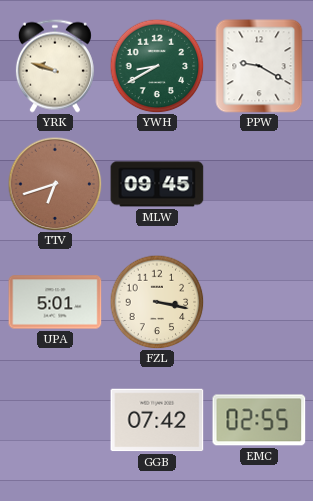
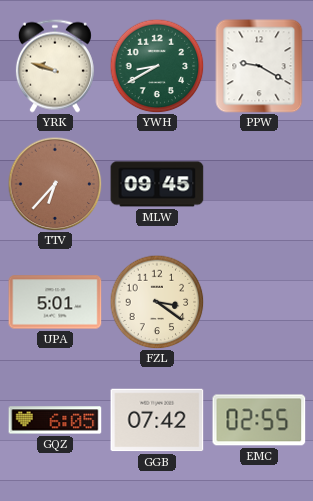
TTV: 6:42 -> 6:37
FZL: 3:17 -> 3:21
GQZ: none -> 6:05
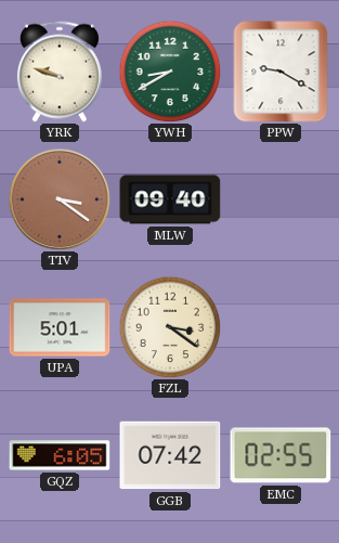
TTV: 6:37 -> 3:21
MLW: 09:45 -> 09:40
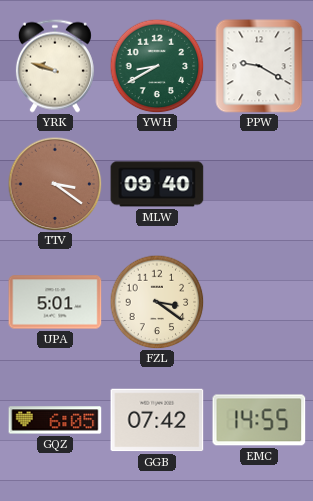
EMC: 02:55 -> 14:55
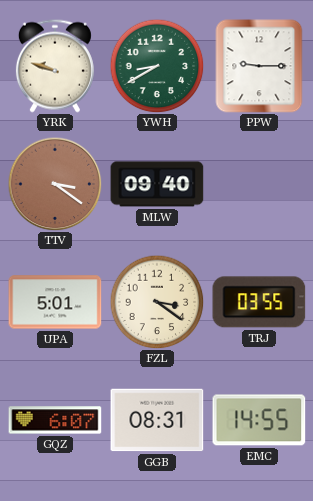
PPW: 9:20 -> 9:15
TRJ: none -> 03:55
GQZ: 6:05 -> 6:07
GGB: 07:42 -> 08:31
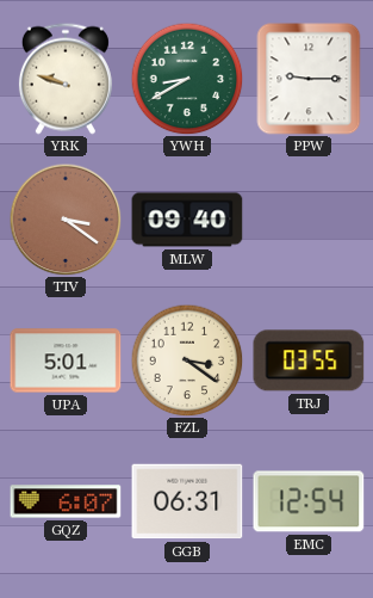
GGB: 08:31 -> 06:31
EMC: 14:55 -> 12:54
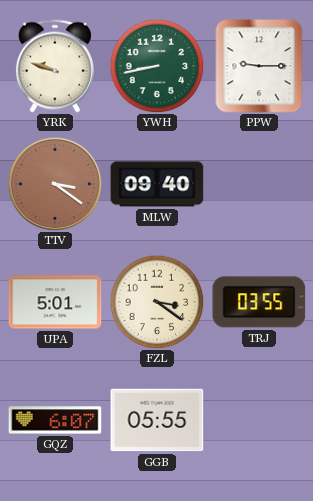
YWH: 8:40 -> 8:43
GGB: 06:31 -> 05:55
EMC: 12:54 -> none
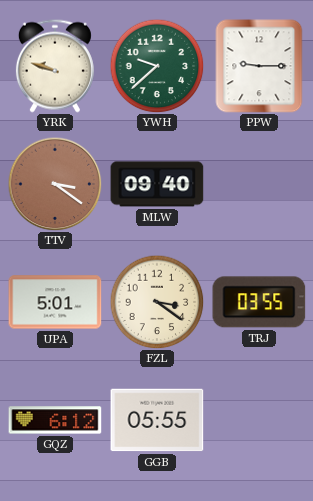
YWH: 8:43 -> 9:38
GQZ: 6:07 -> 6:12
